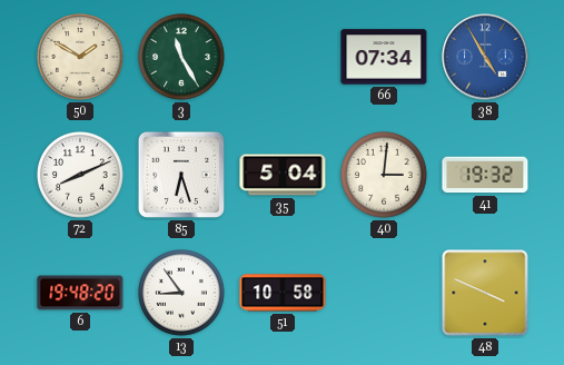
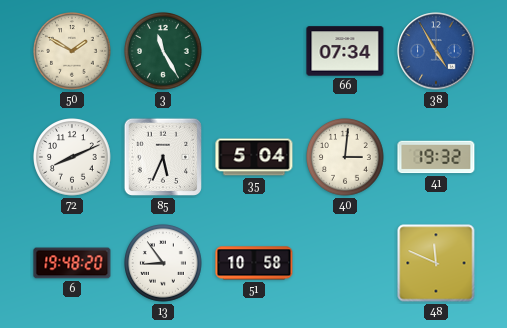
85: 6:27 -> 5:34
48: 3:49 -> 11:49
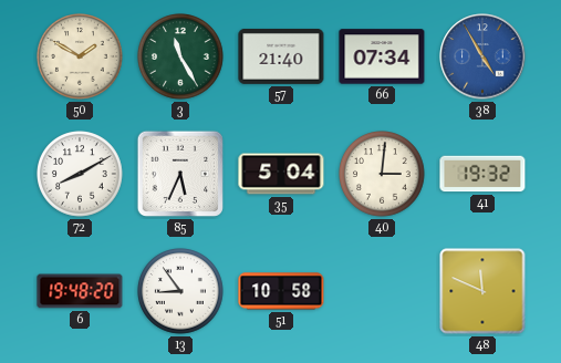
57: none -> 21:40
72: 8:11 -> 8:10
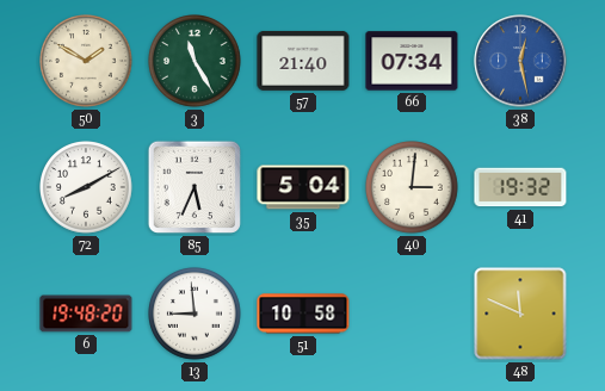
38: 4:55 -> 12:28
13: 8:54 -> 8:59
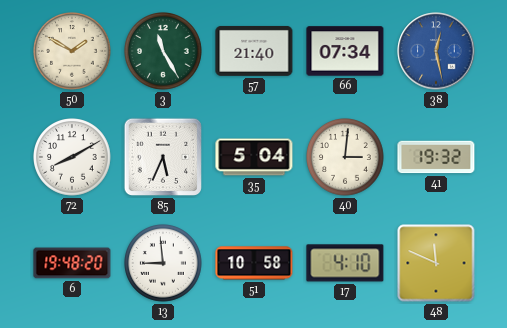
17: none -> 4:10
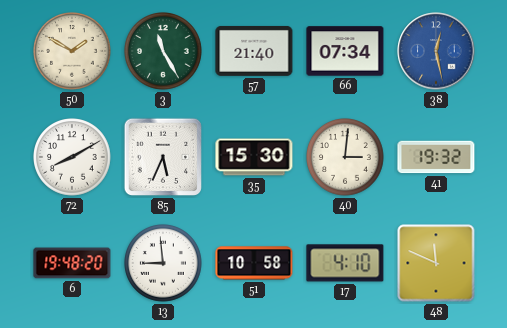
35: 5:04 -> 15:30
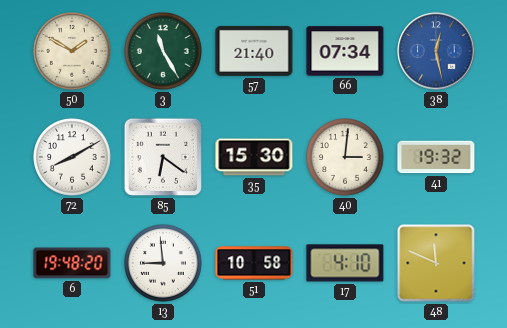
85: 5:34 -> 6:21
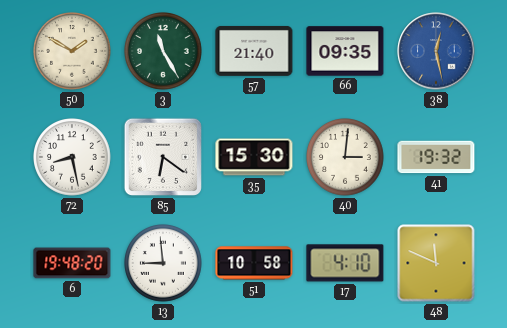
66: 07:34 -> 09:35
72: 8:10 -> 8:28
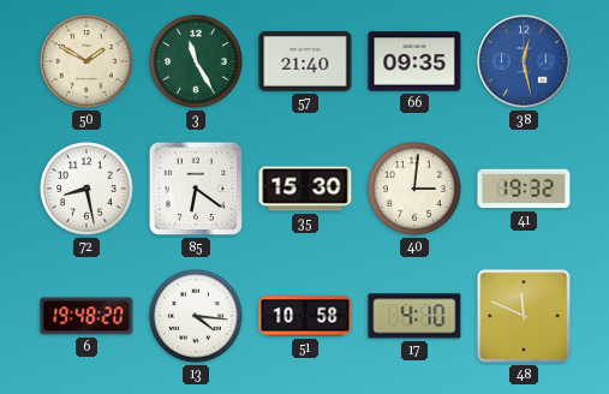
13: 8:59 -> 4:16
